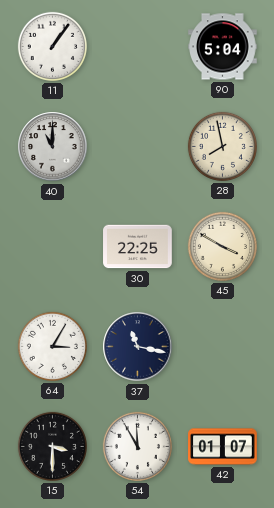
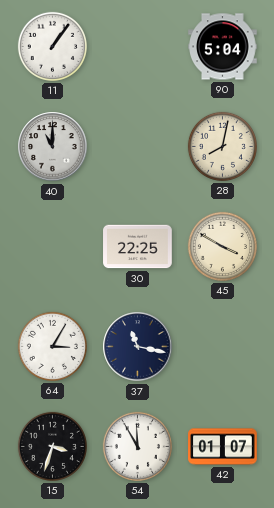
28: 7:58 -> 8:02
15: 3:30 -> 3:33
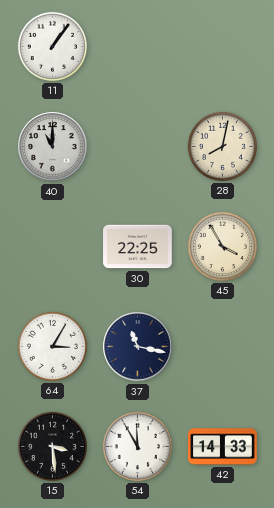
90: 5:04 -> none
45: 3:50 -> 3:55
15: 3:33 -> 3:29
42: 01:07 -> 14:33
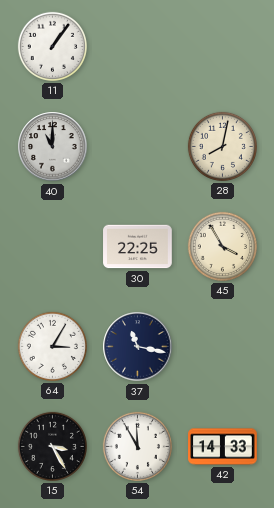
15: 3:29 -> 3:25
